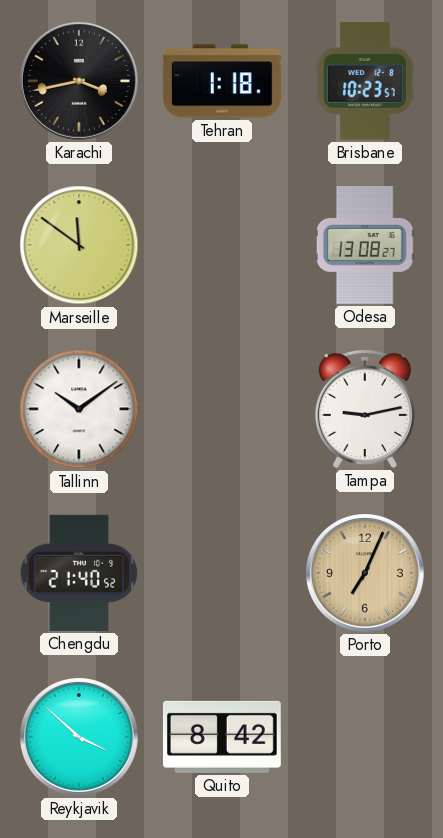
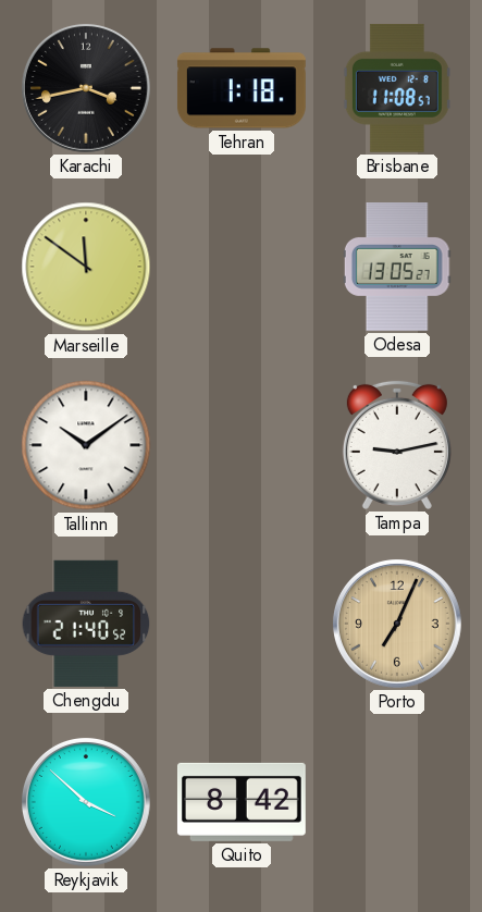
Brisbane: 10:23 -> 11:08
Odesa: 13:08 -> 13:05
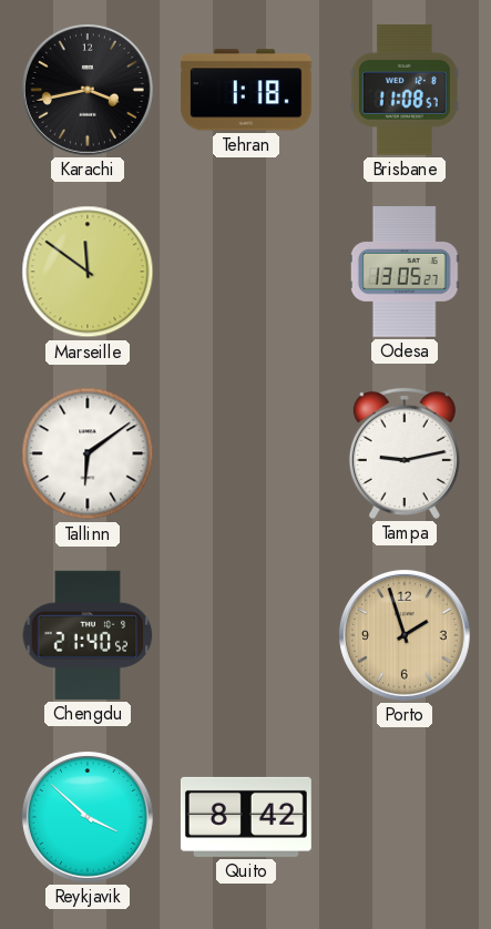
Tallinn: 10:09 -> 6:09
Porto: 7:04 -> 1:57
